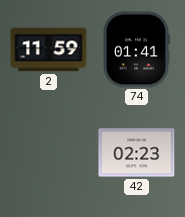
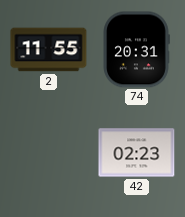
2: 11:59 -> 11:55
74: 01:41 -> 20:31
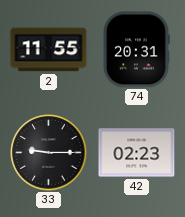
33: none -> 9:15
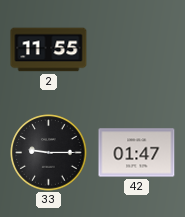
74: 20:31 -> none
42: 02:23 -> 01:47
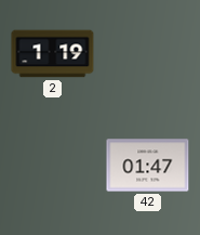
2: 11:55 -> 1:19
33: 9:15 -> none
